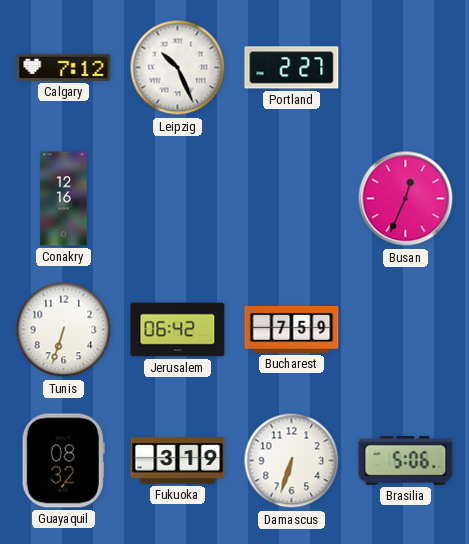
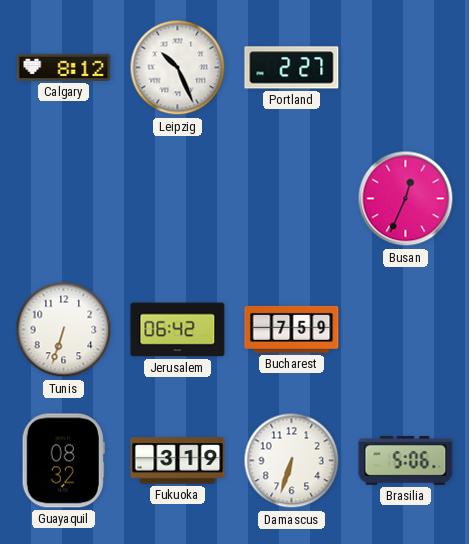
Calgary: 7:12 -> 8:12
Conakry: 12:16 -> none
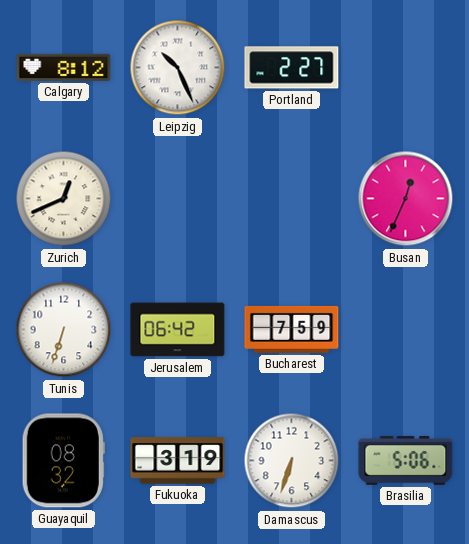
Zurich: none -> 12:41
